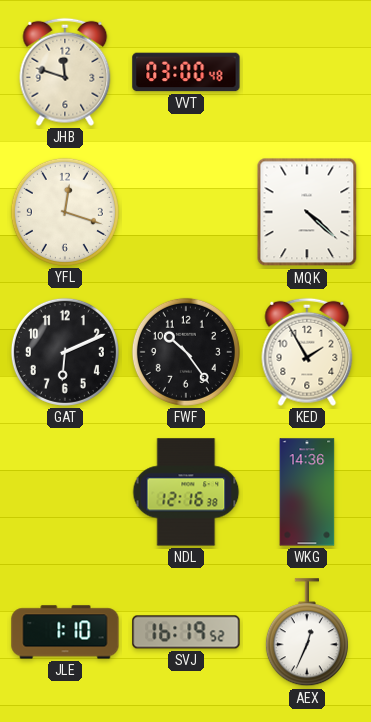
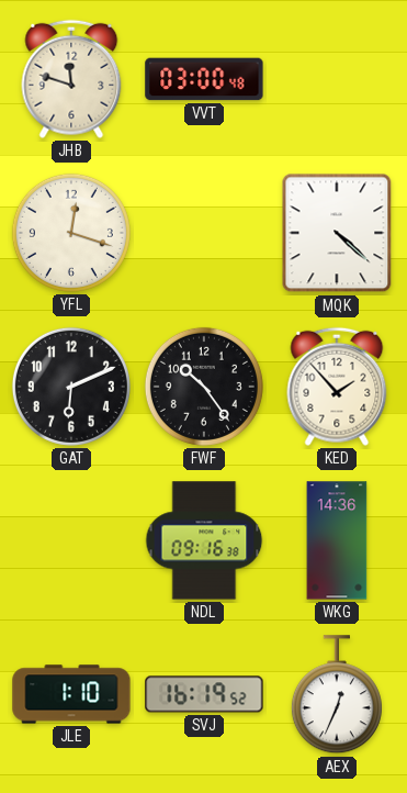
KED: 1:55 -> 1:53
NDL: 12:16 -> 09:16
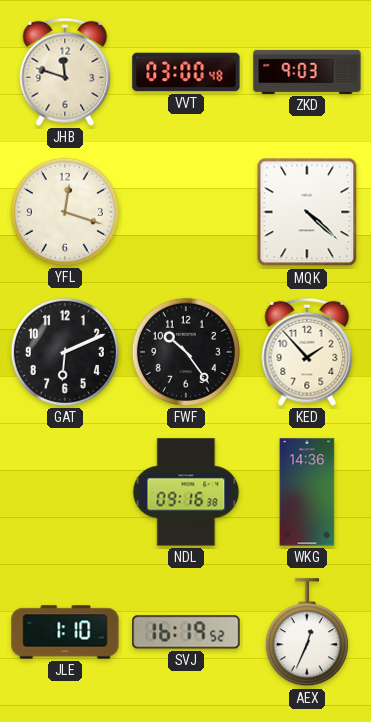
ZKD: none -> 9:03
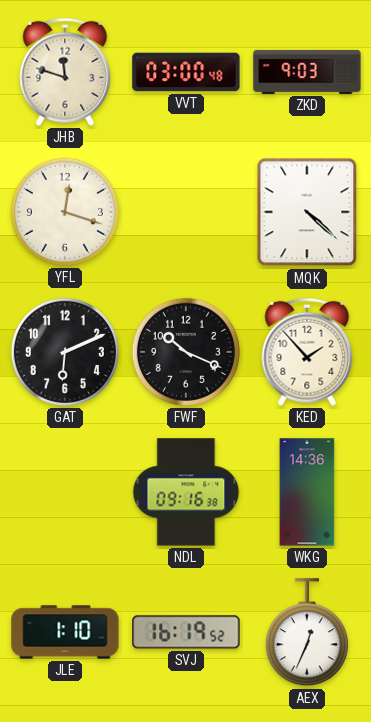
FWF: 10:24 -> 10:19
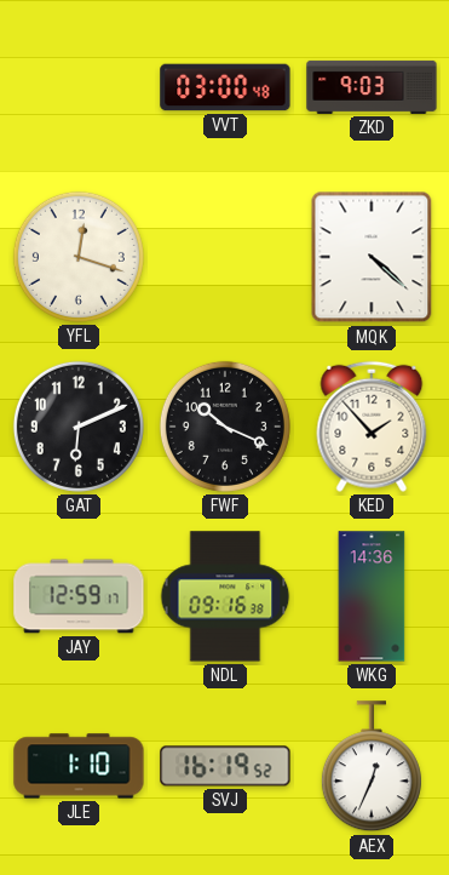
JHB: 11:48 -> none
JAY: none -> 12:59
